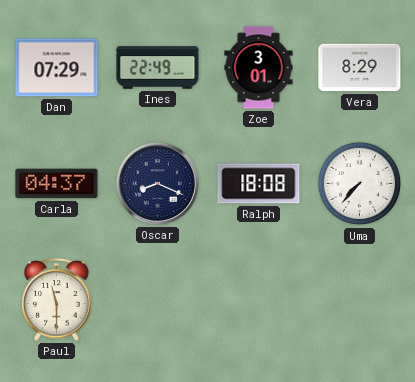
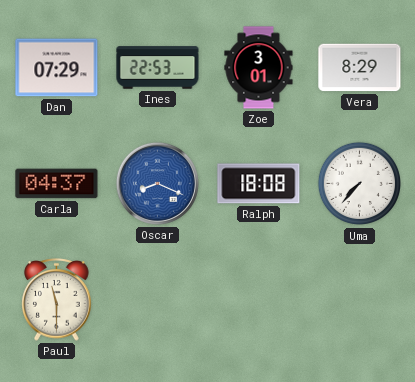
Ines: 22:49 -> 22:53
Oscar dial: navy -> blue
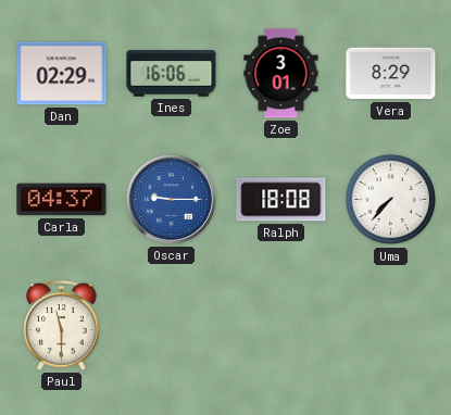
Dan: 07:29 -> 02:29
Ines: 22:53 -> 16:06
Oscar: 8:19 -> 9:15
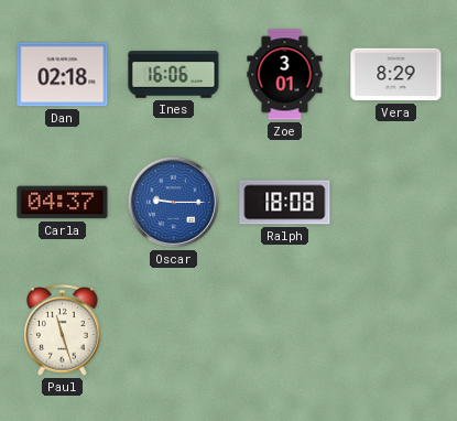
Dan: 02:29 -> 02:18
Uma: 7:37 -> none
Paul: 11:30 -> 11:27
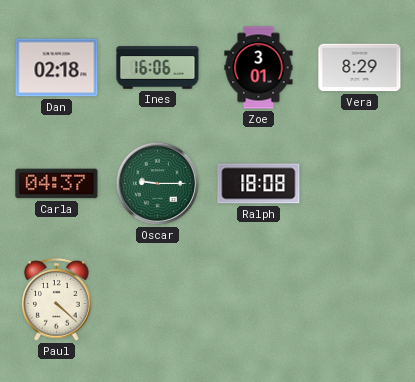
Oscar dial: blue -> green
Paul: 11:27 -> 4:22
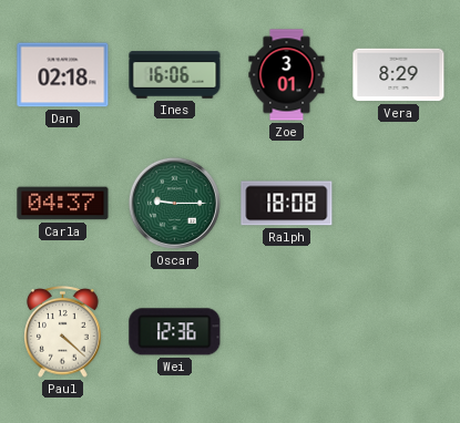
Wei: none -> 12:36
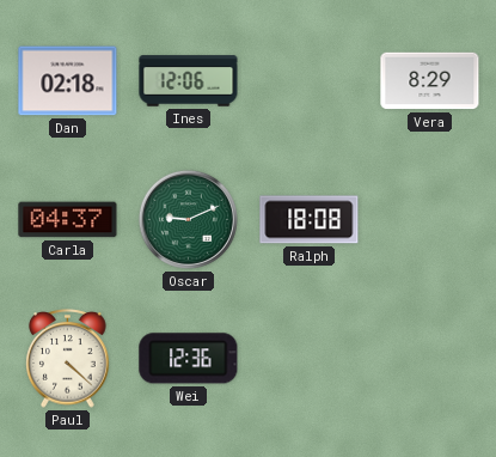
Ines: 16:06 -> 12:06
Zoe: 3:01 -> none
Oscar: 9:15 -> 9:11
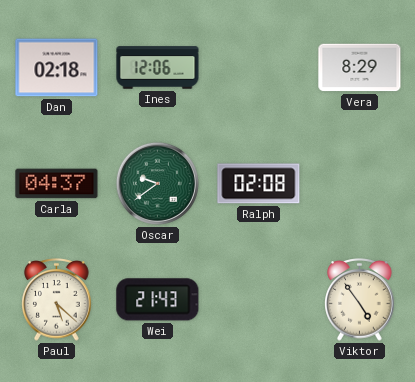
Oscar: 9:11 -> 9:39
Ralph: 18:08 -> 02:08
Paul: 4:22 -> 5:22
Wei: 12:36 -> 21:43
Viktor: none -> 4:54
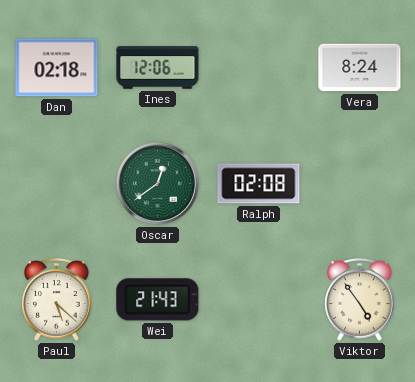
Vera: 8:29 -> 8:24
Carla: 04:37 -> none
Oscar: 9:39 -> 12:39
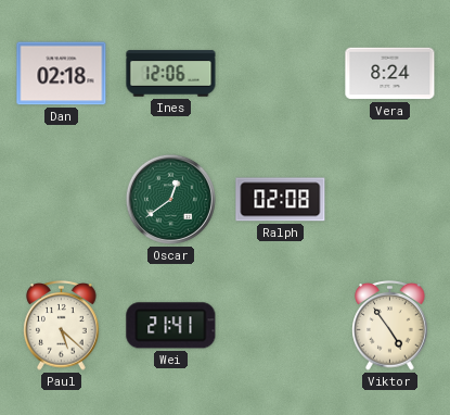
Wei: 21:43 -> 21:41
